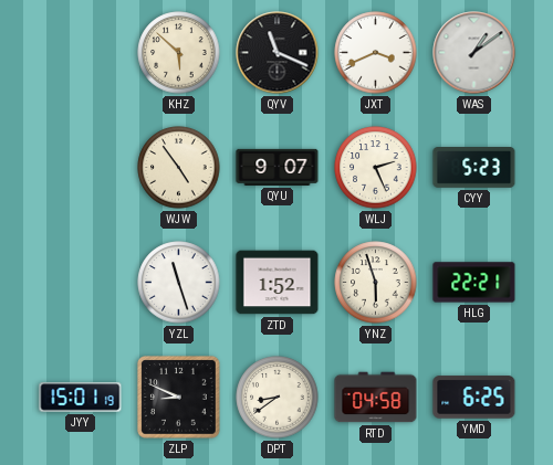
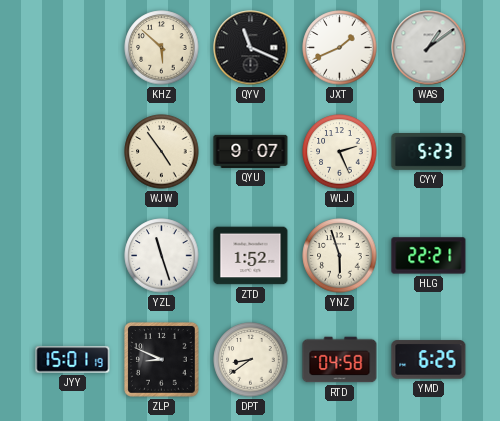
JXT: 3:41 -> 1:41
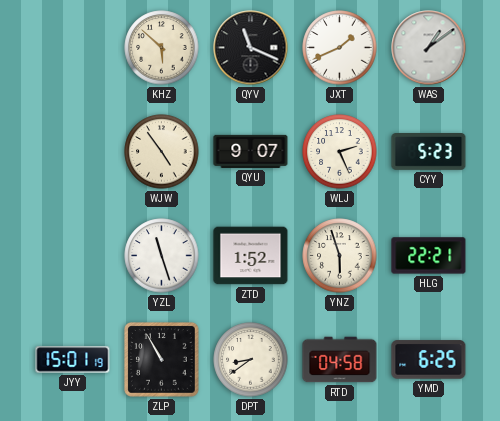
ZLP: 8:49 -> 10:55
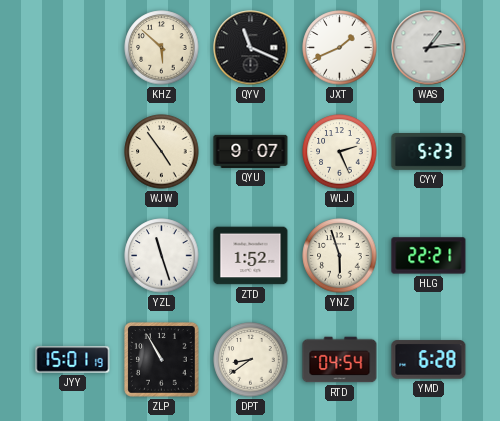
WAS: 1:09 -> 1:14
RTD: 04:58 -> 04:54
YMD: 6:25 -> 6:28
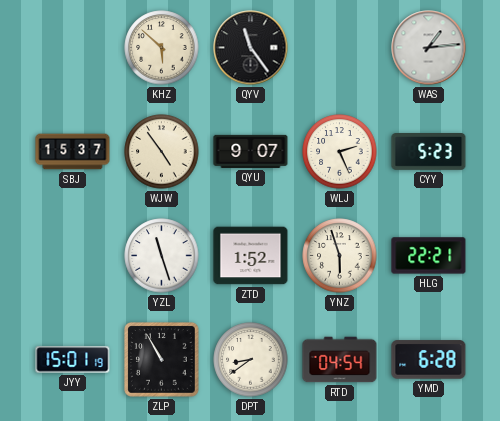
QYV: 11:19 -> 11:24
JXT: 1:41 -> none
SBJ: none -> 15:37
